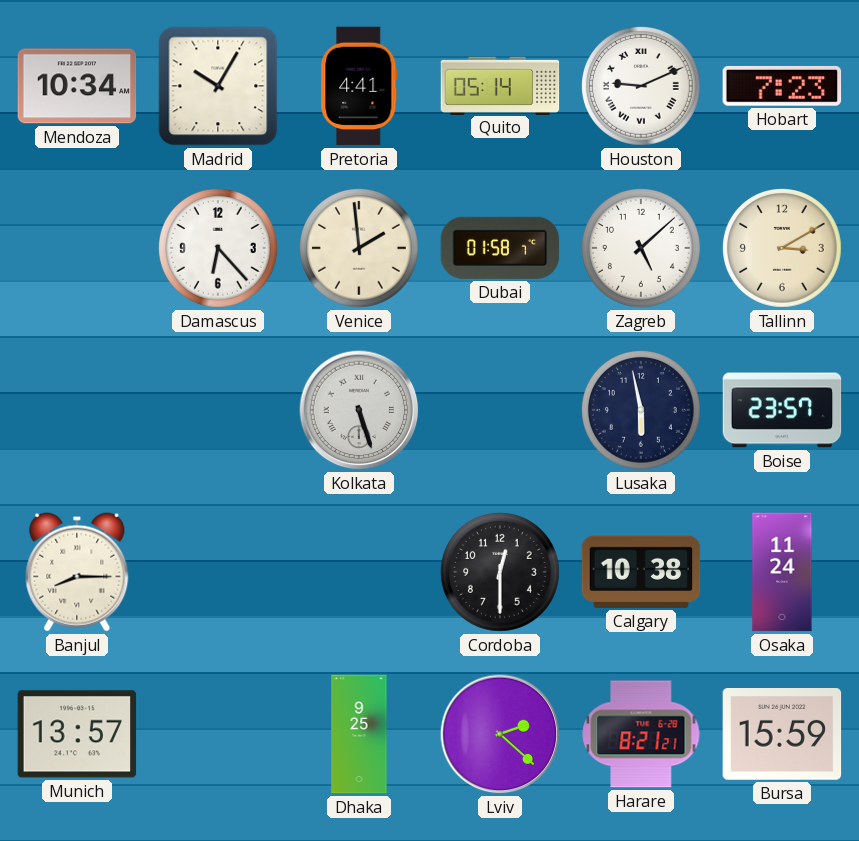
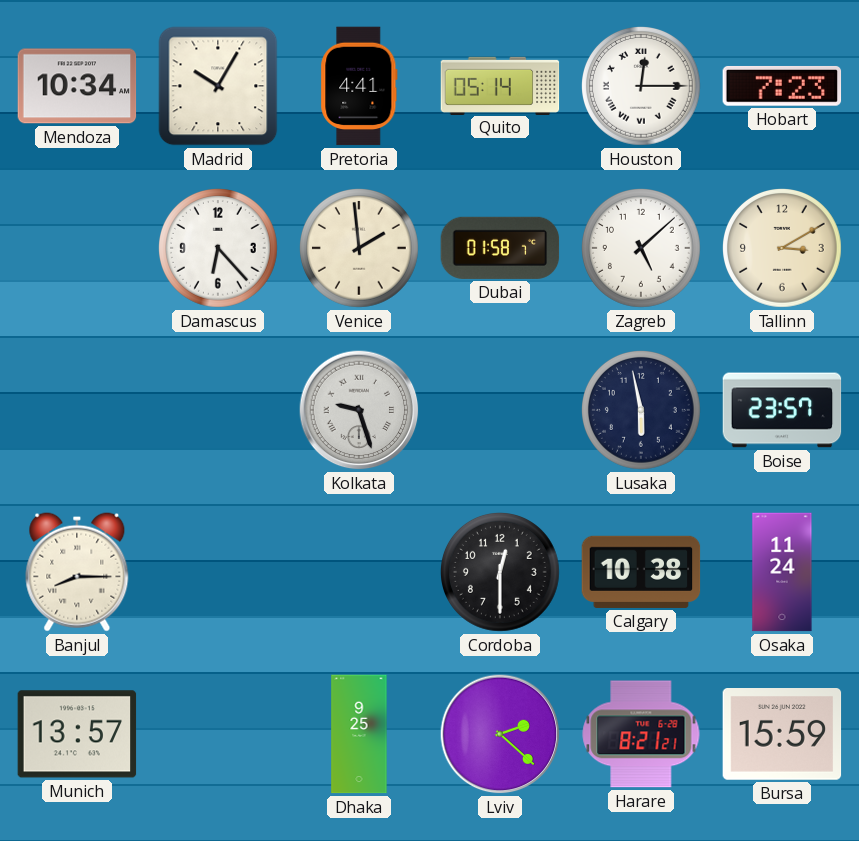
Houston: 9:11 -> 12:15
Kolkata: 5:27 -> 9:27
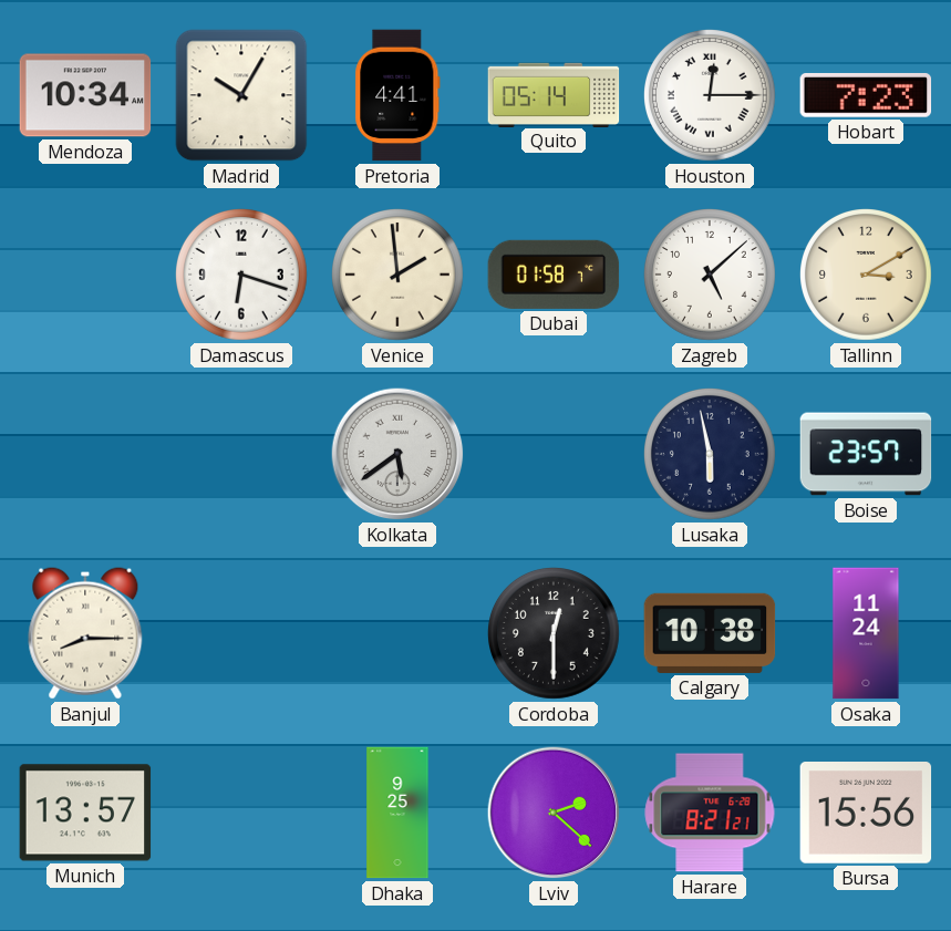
Damascus: 6:23 -> 6:18
Kolkata: 9:27 -> 5:39
Bursa: 15:59 -> 15:56
